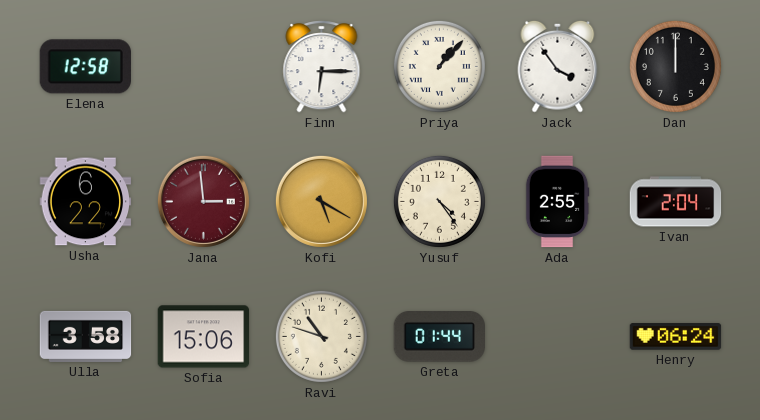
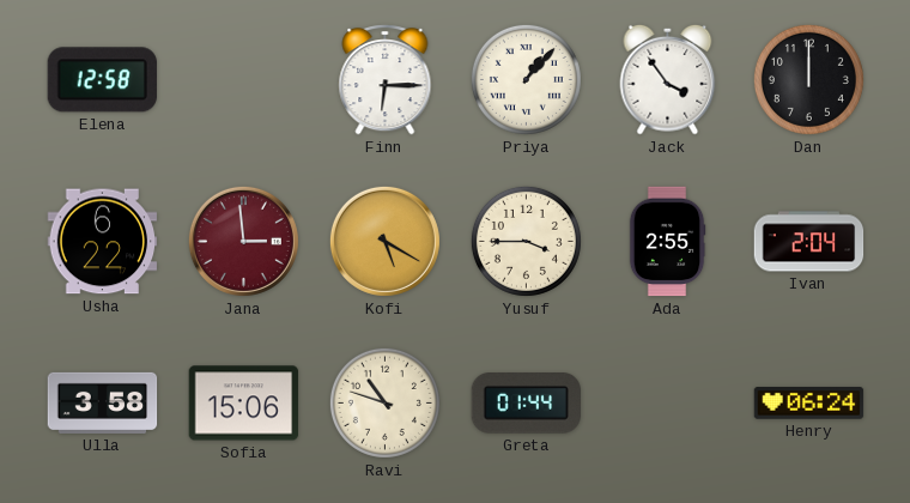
Yusuf: 4:24 -> 3:45
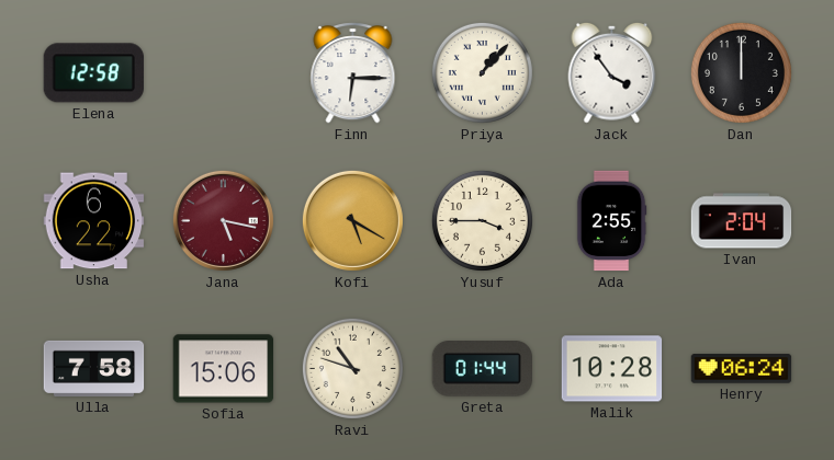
Jana: 2:59 -> 5:17
Ulla: 3:58 -> 7:58
Malik: none -> 10:28
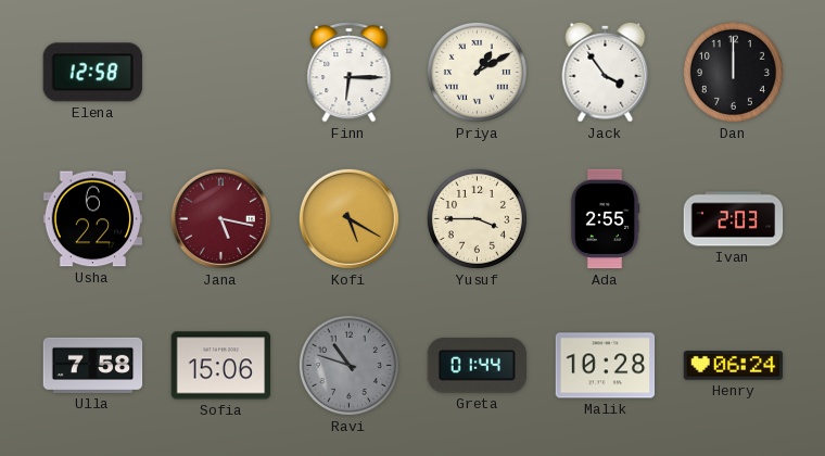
Priya: 1:07 -> 1:10
Ivan: 2:04 -> 2:03
Ravi dial: cream -> grey
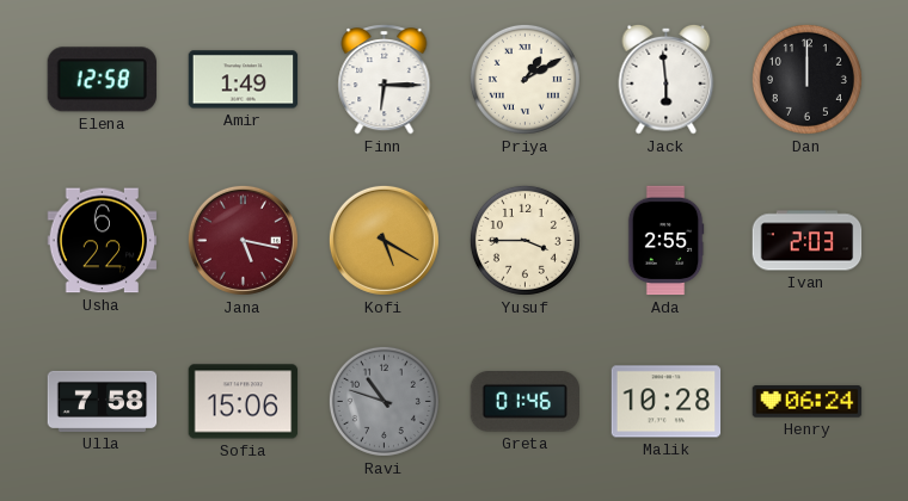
Amir: none -> 1:49
Jack: 3:54 -> 5:59
Greta: 01:44 -> 01:46
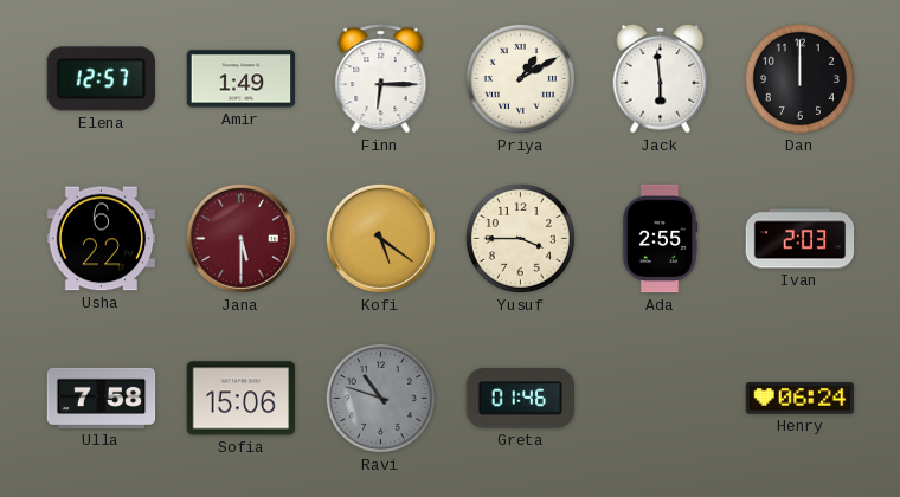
Elena: 12:58 -> 12:57
Jana: 5:17 -> 5:30
Kofi: 5:20 -> 5:21
Malik: 10:28 -> none
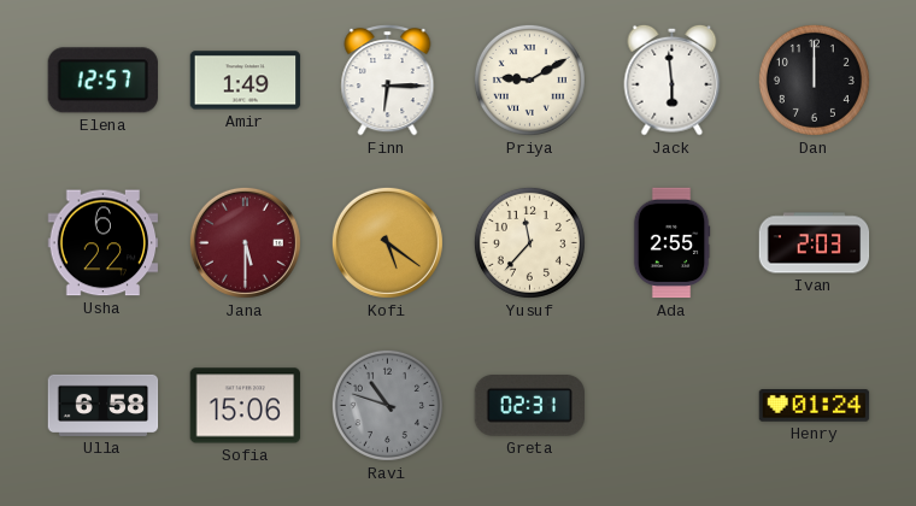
Priya: 1:10 -> 9:10
Yusuf: 3:45 -> 11:37
Ulla: 7:58 -> 6:58
Greta: 01:46 -> 02:31
Henry: 06:24 -> 01:24
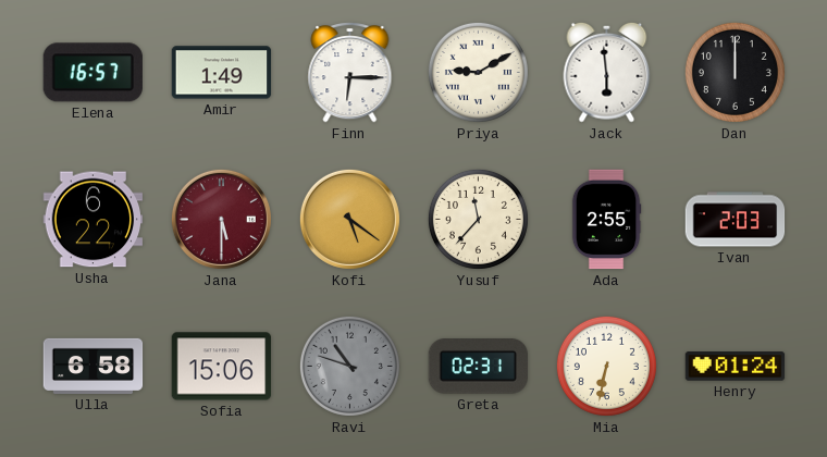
Elena: 12:57 -> 16:57
Mia: none -> 6:32
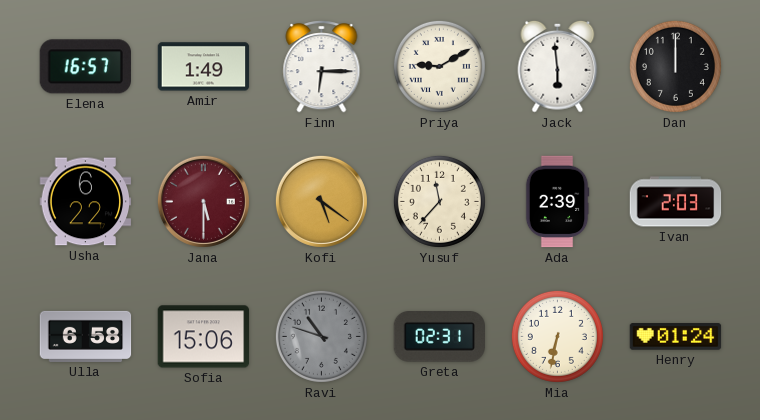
Ada: 2:55 -> 2:39
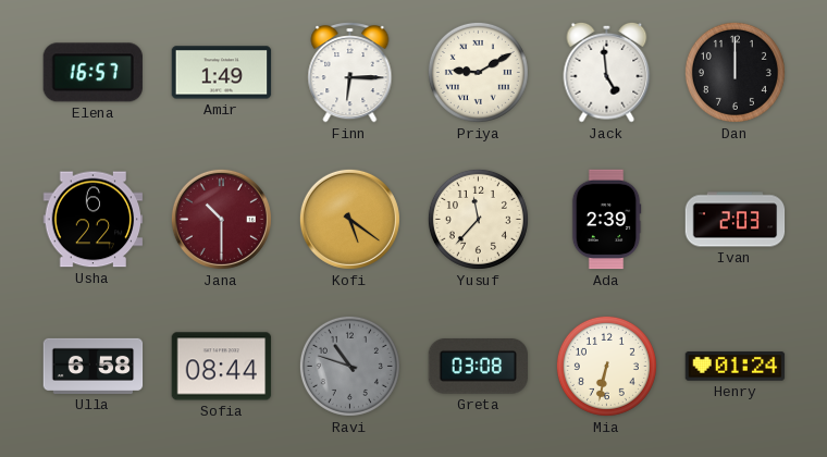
Jack: 5:59 -> 4:59
Jana: 5:30 -> 10:30
Sofia: 15:06 -> 08:44
Greta: 02:31 -> 03:08
